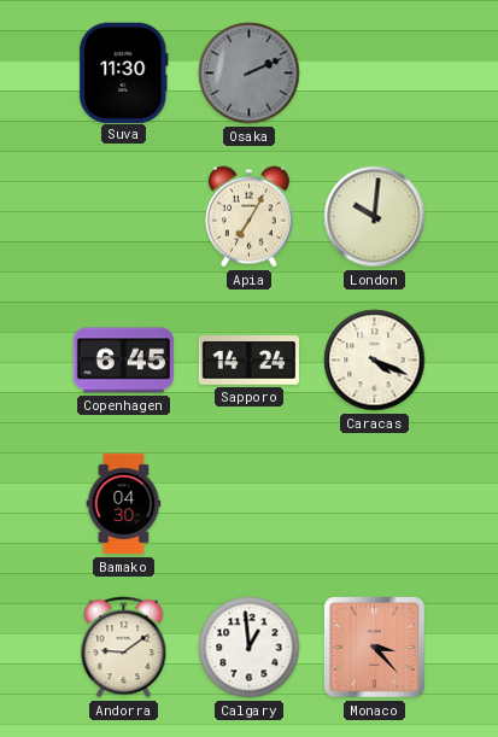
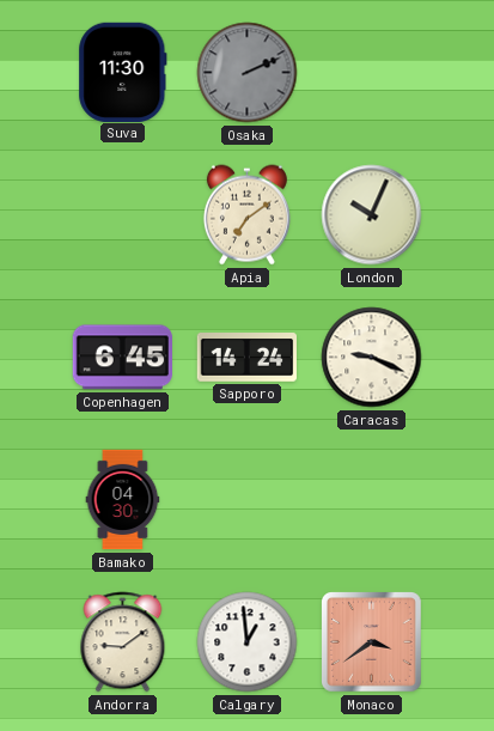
Apia: 7:05 -> 7:09
London: 10:01 -> 10:04
Caracas: 4:19 -> 9:19
Monaco: 3:23 -> 3:39
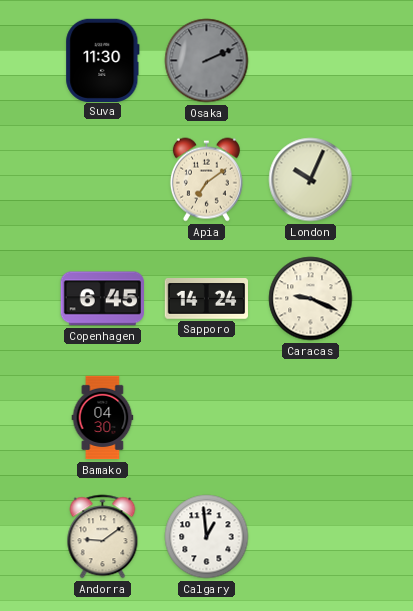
Monaco: 3:39 -> none
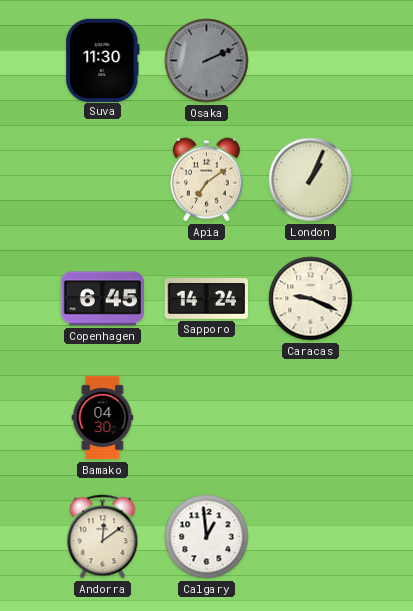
London: 10:04 -> 1:04
Andorra: 9:09 -> 12:09
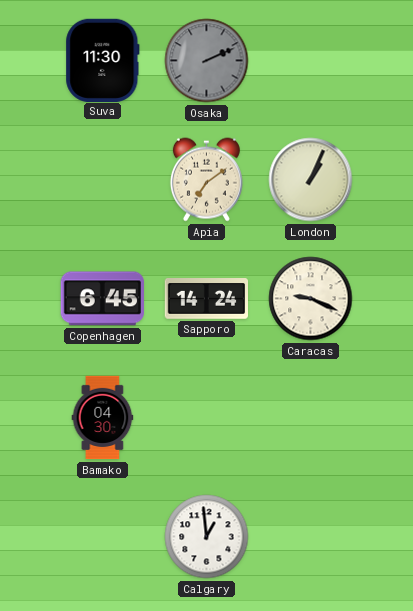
Andorra: 12:09 -> none
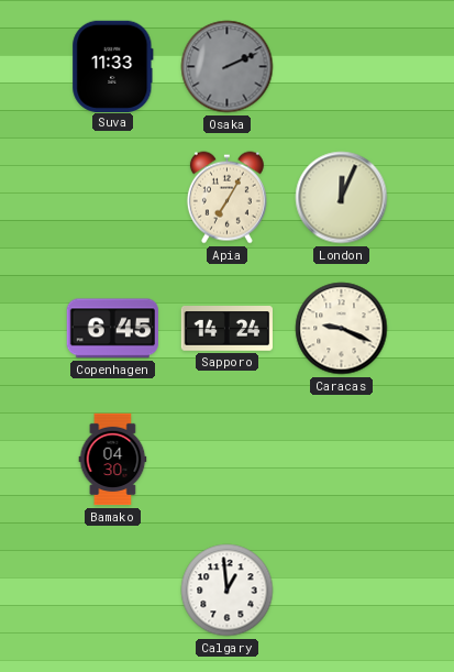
Suva: 11:30 -> 11:33
Apia: 7:09 -> 7:05
London: 1:04 -> 12:04
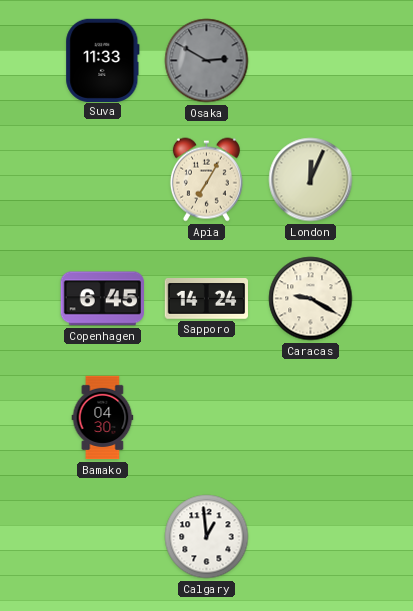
Osaka: 2:11 -> 2:50
Caracas: 9:19 -> 9:20
